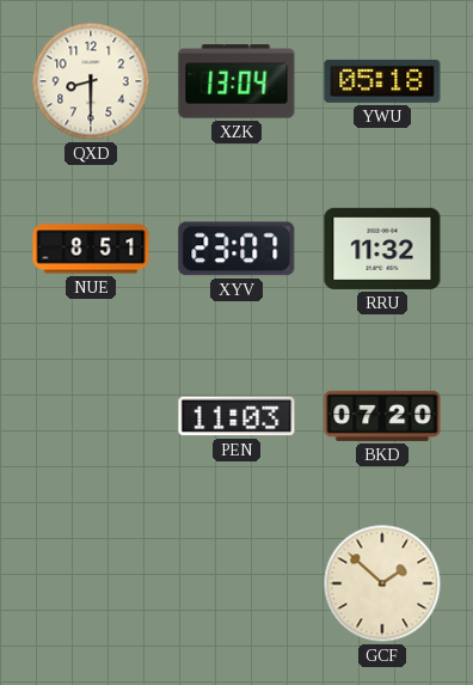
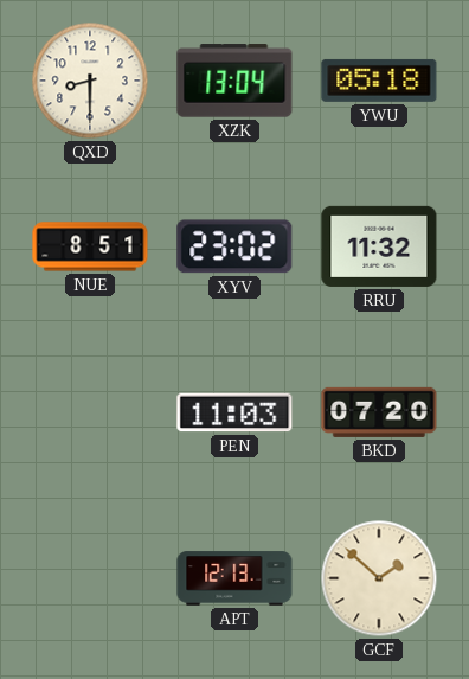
XYV: 23:07 -> 23:02
APT: none -> 12:13
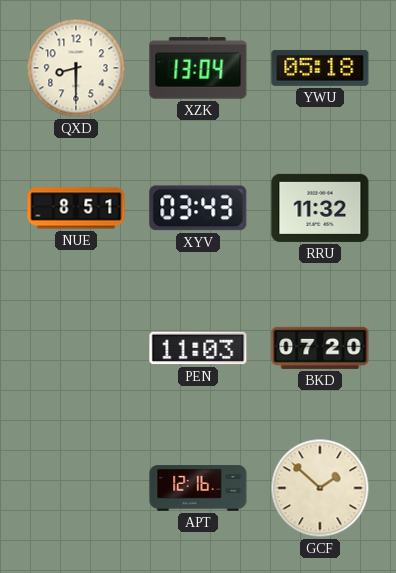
XYV: 23:02 -> 03:43
APT: 12:13 -> 12:16
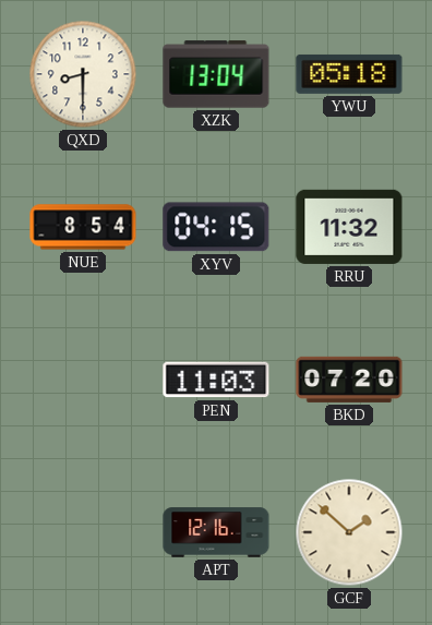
NUE: 8:51 -> 8:54
XYV: 03:43 -> 04:15
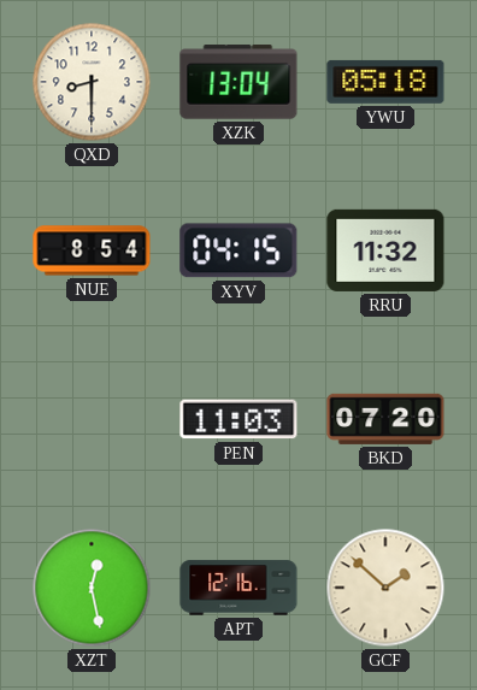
XZT: none -> 12:28
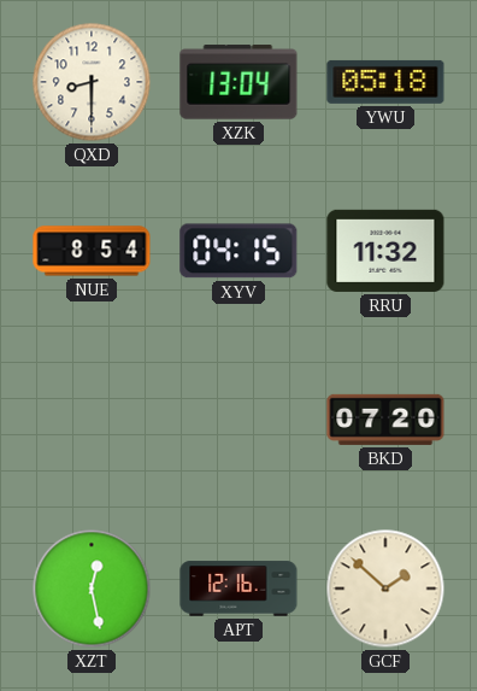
PEN: 11:03 -> none
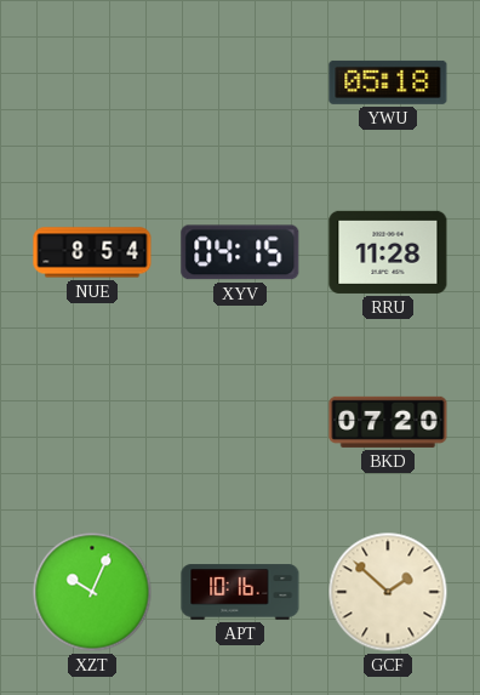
QXD: 8:30 -> none
XZK: 13:04 -> none
RRU: 11:32 -> 11:28
XZT: 12:28 -> 10:04
APT: 12:16 -> 10:16
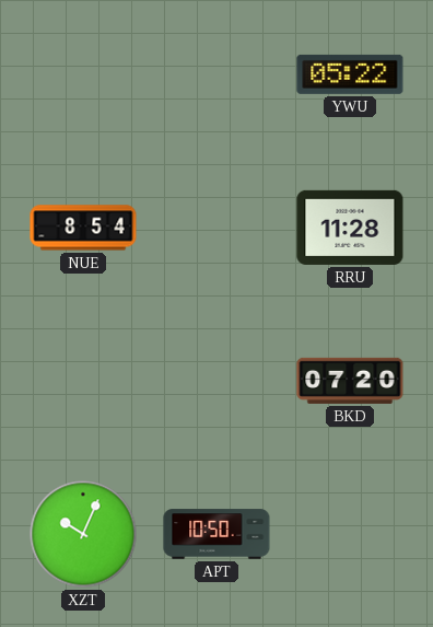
YWU: 05:18 -> 05:22
XYV: 04:15 -> none
APT: 10:16 -> 10:50
GCF: 1:52 -> none
